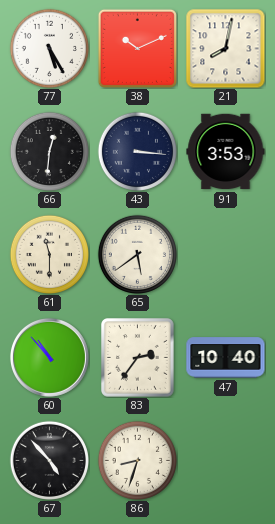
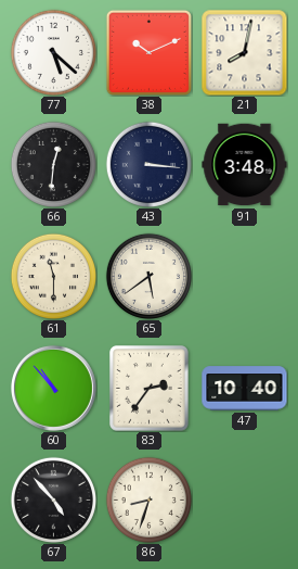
77: 5:25 -> 5:22
91: 3:53 -> 3:48
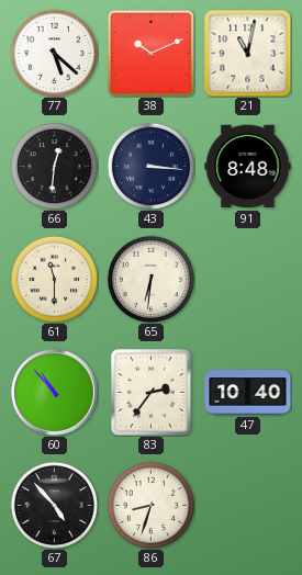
21: 8:02 -> 11:02
91: 3:48 -> 8:48
65: 5:39 -> 6:31
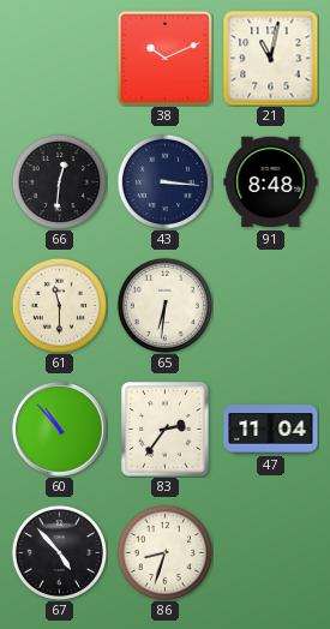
77: 5:22 -> none
47: 10:40 -> 11:04
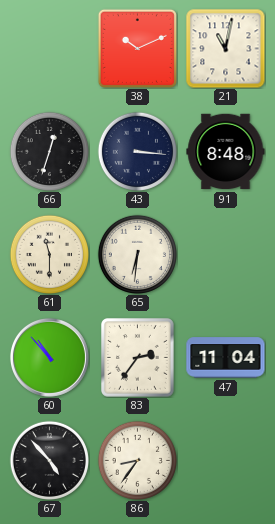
66: 12:31 -> 12:33
86: 8:33 -> 8:36
